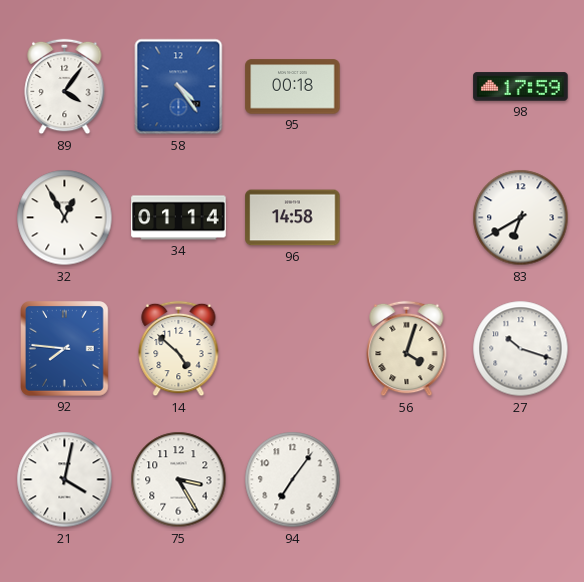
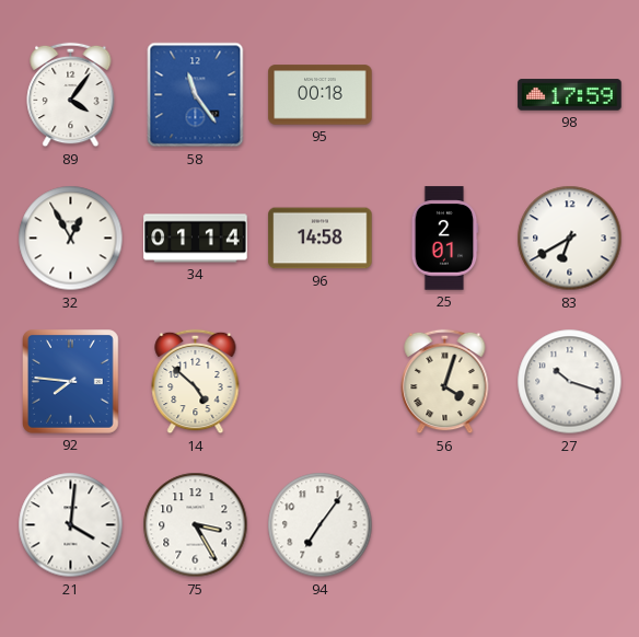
58: 4:24 -> 11:24
25: none -> 2:01
21: 4:02 -> 4:01
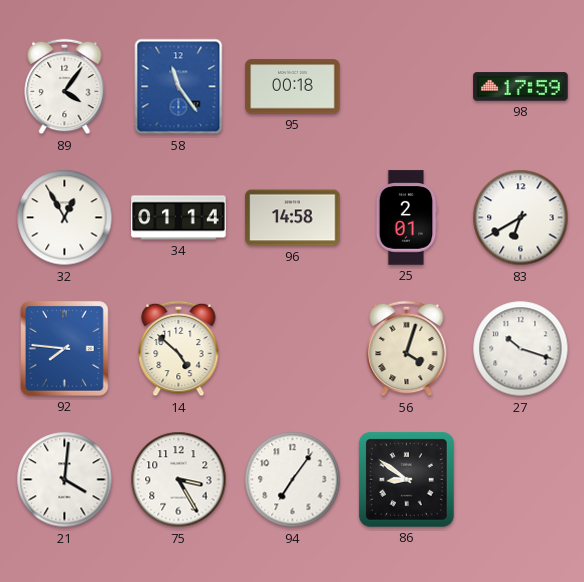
86: none -> 8:51
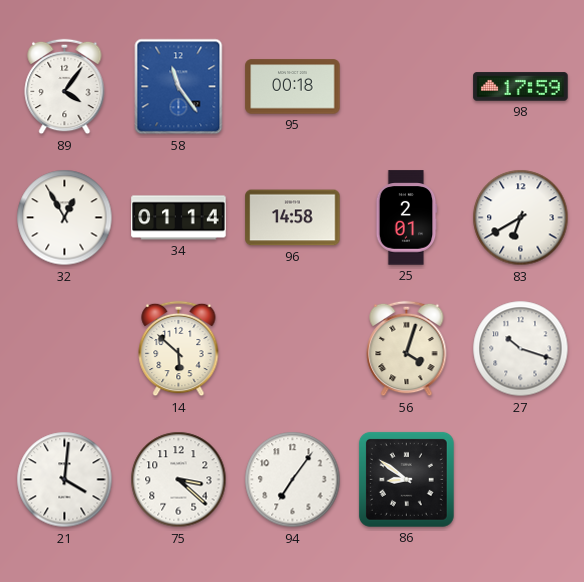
92: 7:46 -> none
14: 4:52 -> 5:52
75: 3:25 -> 3:22
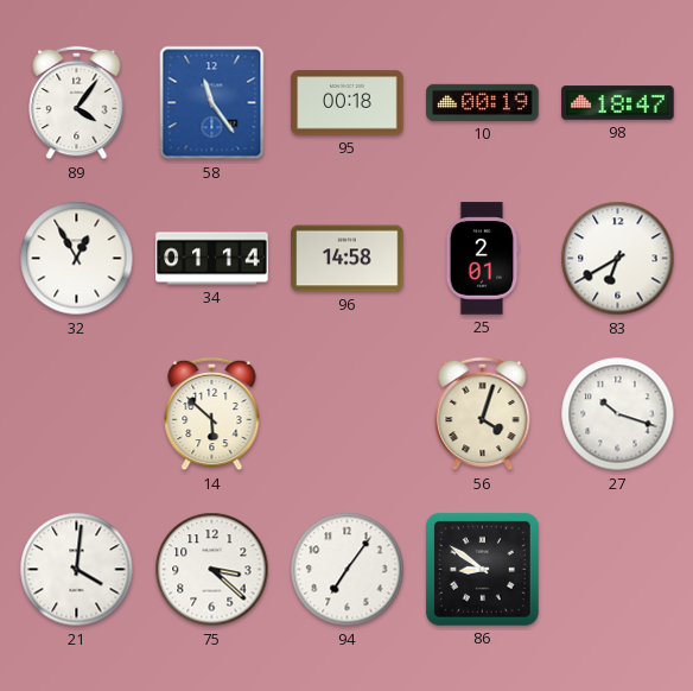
10: none -> 00:19
98: 17:59 -> 18:47
